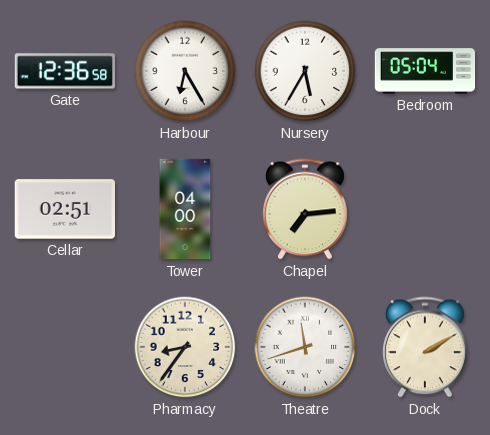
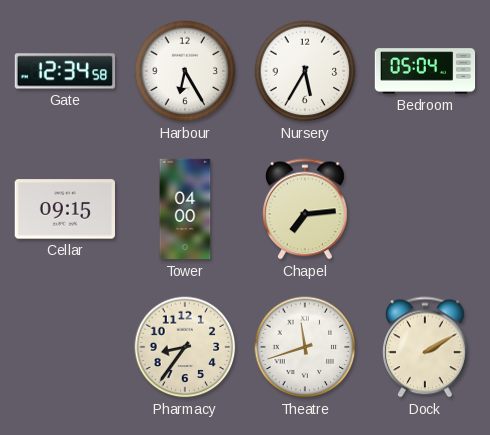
Gate: 12:36 -> 12:34
Cellar: 02:51 -> 09:15
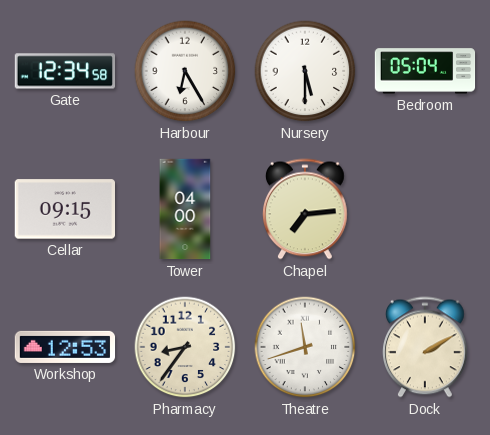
Nursery: 5:35 -> 5:30
Workshop: none -> 12:53
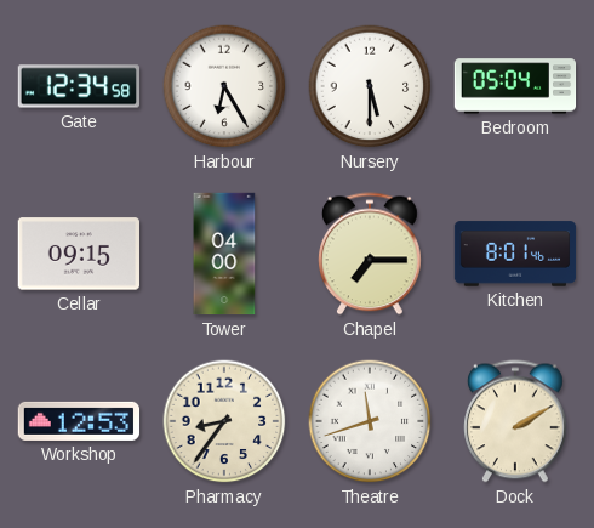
Chapel: 7:14 -> 7:15
Kitchen: none -> 8:01
